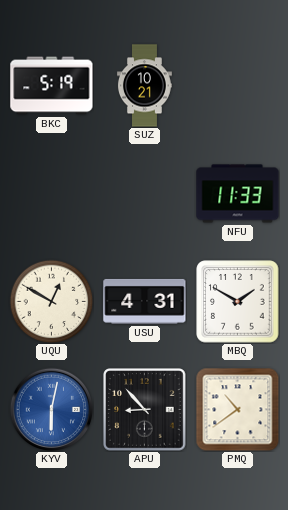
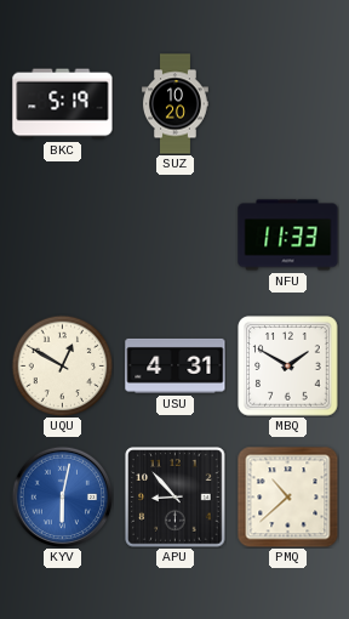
SUZ: 10:21 -> 10:20
PMQ: 10:39 -> 10:38
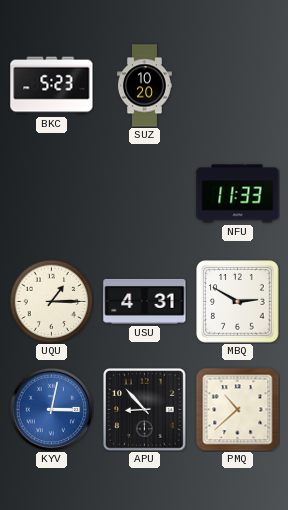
BKC: 5:19 -> 5:23
UQU: 12:50 -> 1:15
MBQ: 1:50 -> 2:50
KYV: 6:02 -> 3:02
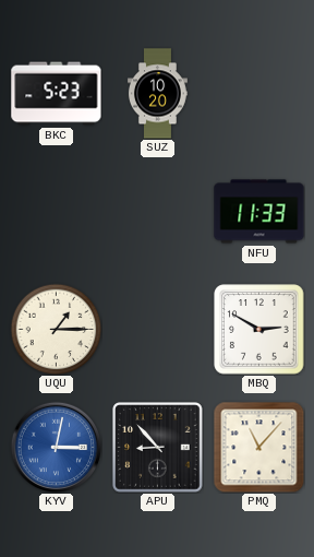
USU: 4:31 -> none
PMQ: 10:38 -> 11:07
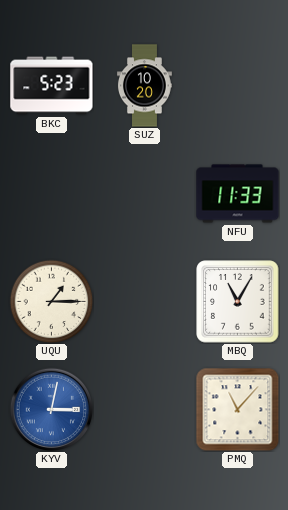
MBQ: 2:50 -> 11:05
APU: 8:53 -> none
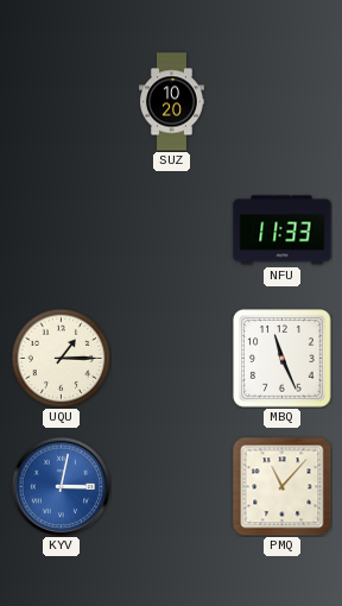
BKC: 5:23 -> none
MBQ: 11:05 -> 11:26
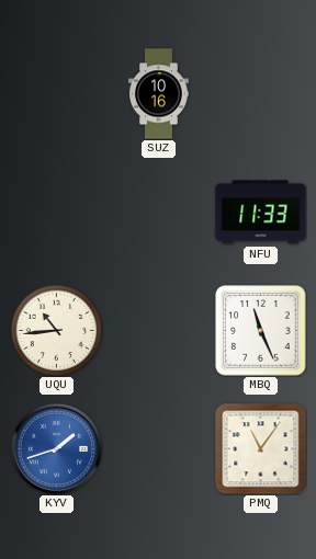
SUZ: 10:20 -> 10:16
UQU: 1:15 -> 10:44
KYV: 3:02 -> 1:42
PMQ: 11:07 -> 11:06
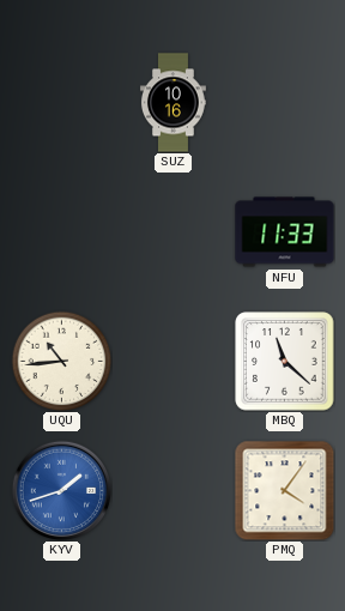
MBQ: 11:26 -> 11:22
PMQ: 11:06 -> 4:06
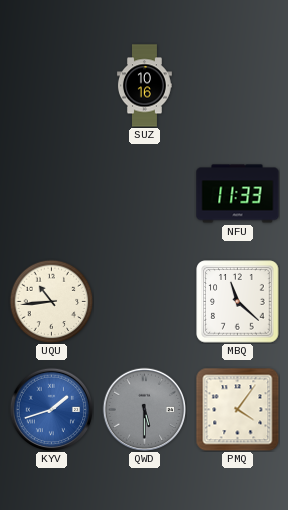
QWD: none -> 5:30
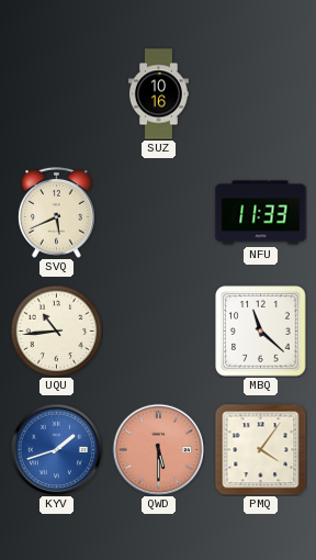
SVQ: none -> 5:41
QWD dial: grey -> salmon
